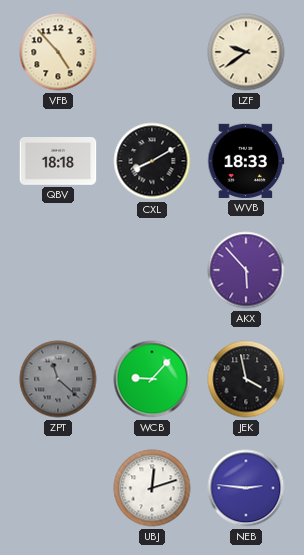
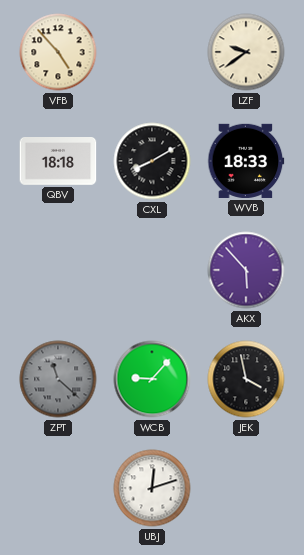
NEB: 2:46 -> none
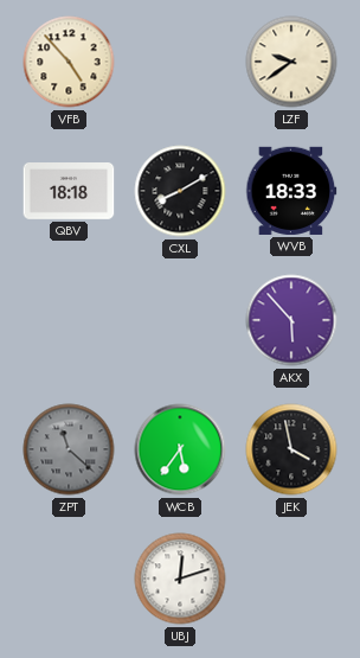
WCB: 9:07 -> 5:36
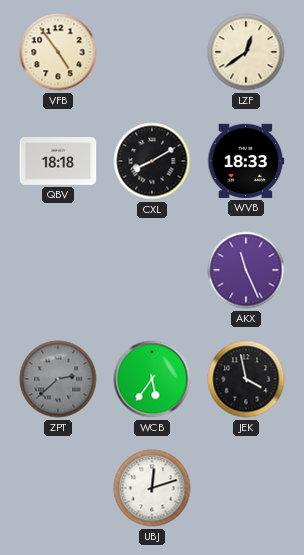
VFB: 4:53 -> 4:54
LZF: 9:39 -> 12:39
AKX: 5:53 -> 11:26
ZPT: 11:22 -> 2:38
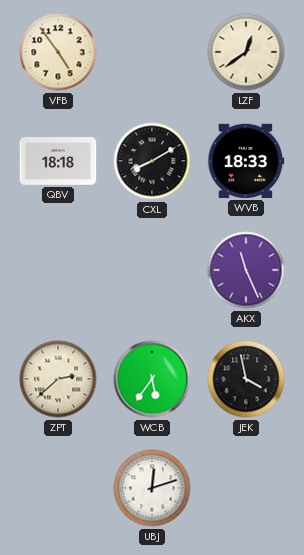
ZPT dial: grey -> cream
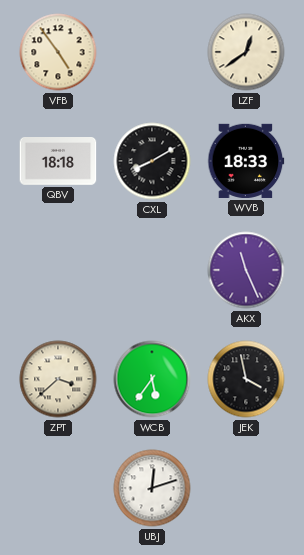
ZPT: 2:38 -> 3:38
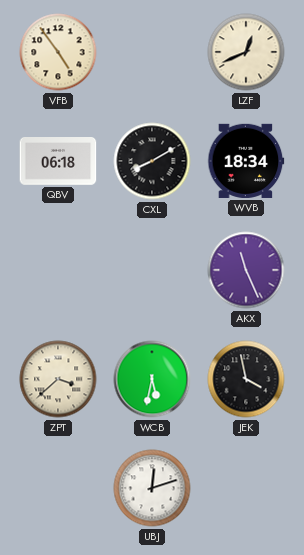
LZF: 12:39 -> 12:41
QBV: 18:18 -> 06:18
WVB: 18:33 -> 18:34
WCB: 5:36 -> 5:32
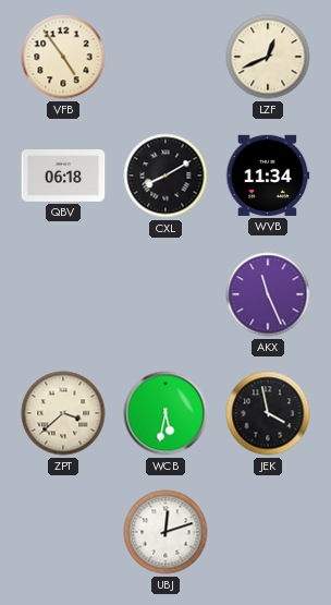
WVB: 18:34 -> 11:34
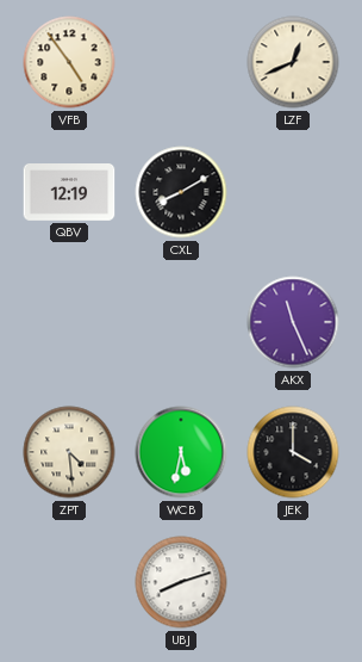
QBV: 06:18 -> 12:19
WVB: 11:34 -> none
ZPT: 3:38 -> 4:29
JEK: 3:58 -> 4:00
UBJ: 12:12 -> 8:12
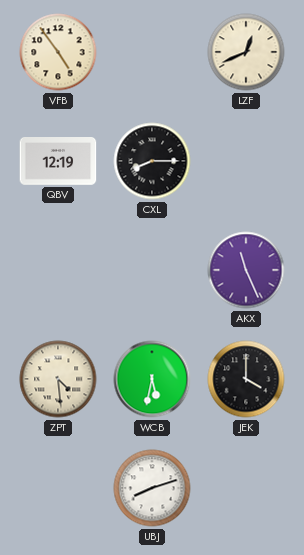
CXL: 8:10 -> 8:15
